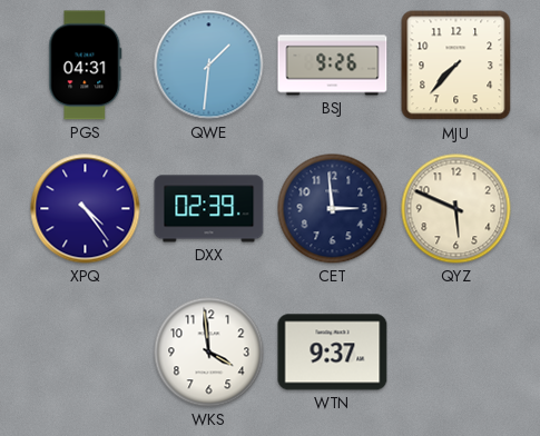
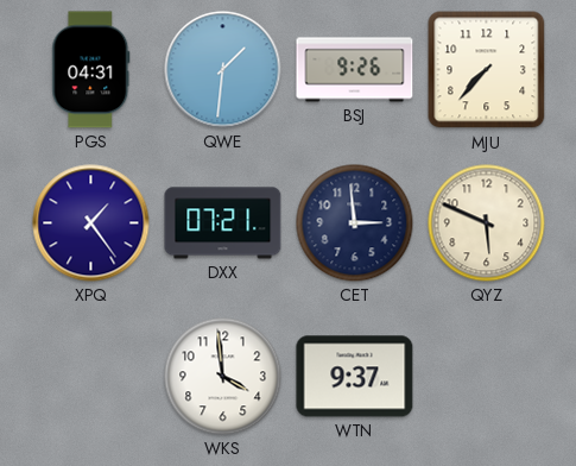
XPQ: 4:24 -> 1:24
DXX: 02:39 -> 07:21
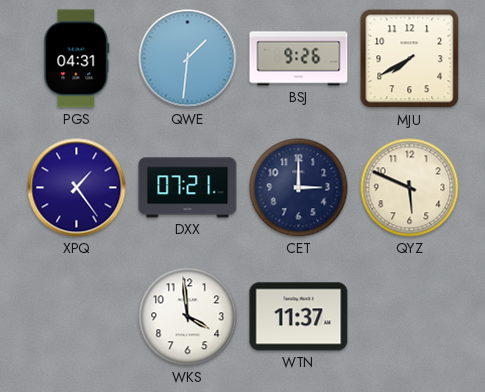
MJU: 7:37 -> 7:40
CET: 2:59 -> 3:00
WTN: 9:37 -> 11:37
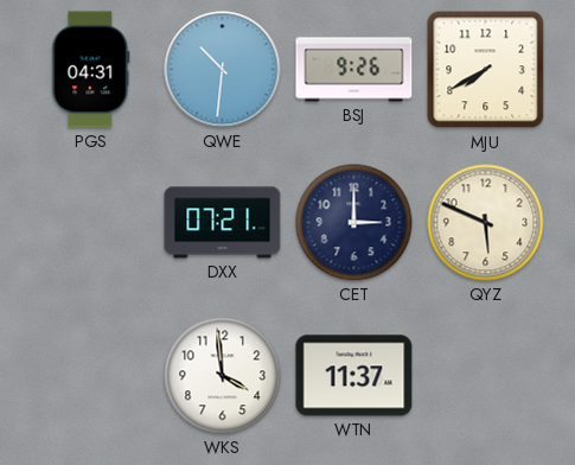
QWE: 1:31 -> 10:31
XPQ: 1:24 -> none
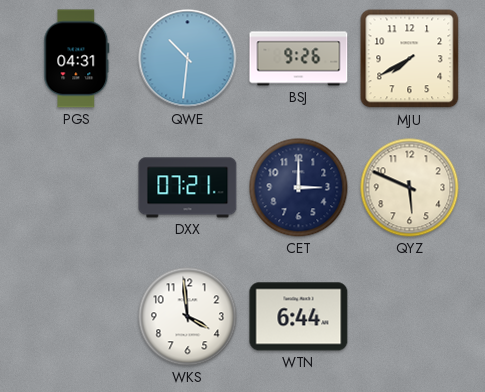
WTN: 11:37 -> 6:44
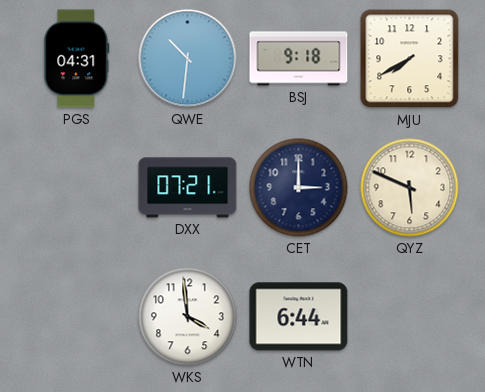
BSJ: 9:26 -> 9:18
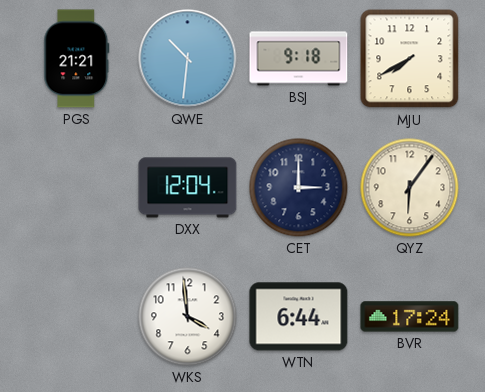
PGS: 04:31 -> 21:21
DXX: 07:21 -> 12:04
QYZ: 5:49 -> 6:06
BVR: none -> 17:24
